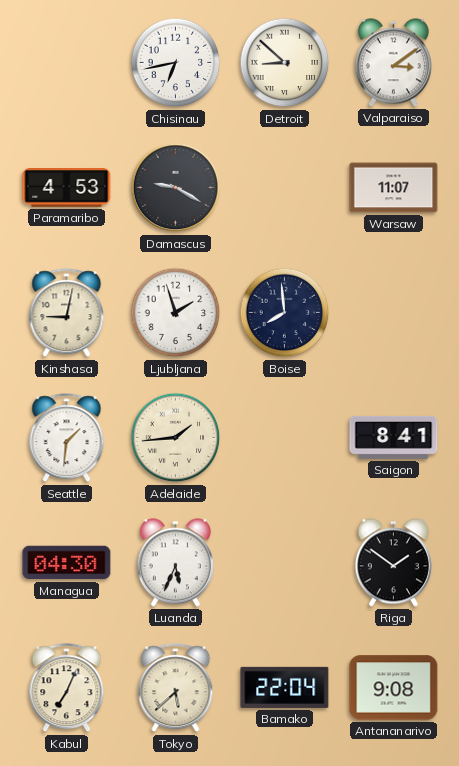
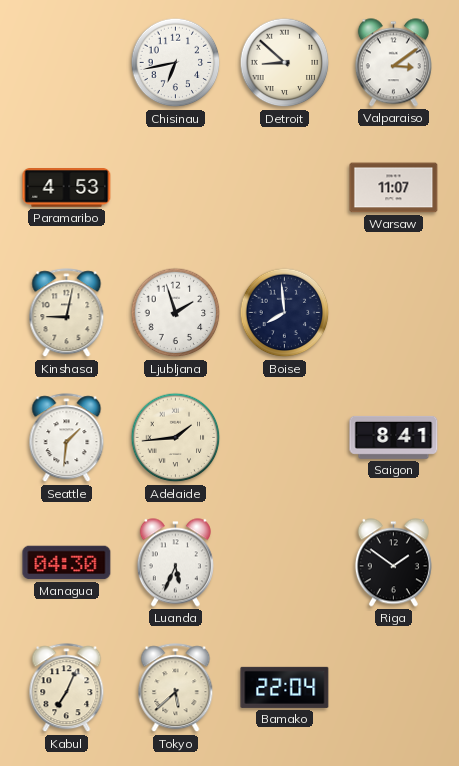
Damascus: 9:20 -> none
Antananarivo: 9:08 -> none
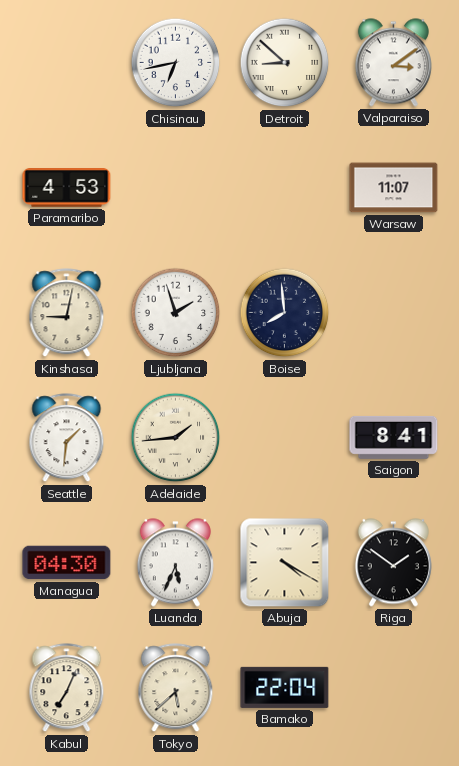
Abuja: none -> 4:20
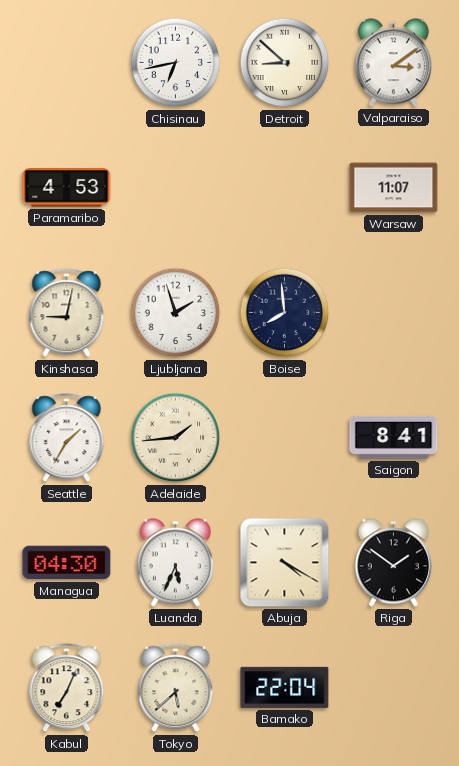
Seattle: 1:31 -> 1:35
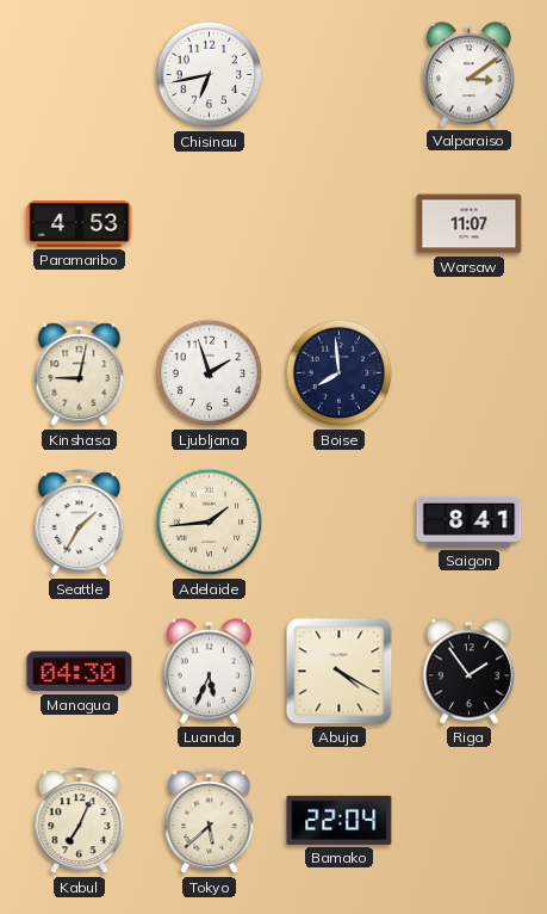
Detroit: 8:52 -> none
Riga: 1:51 -> 1:54
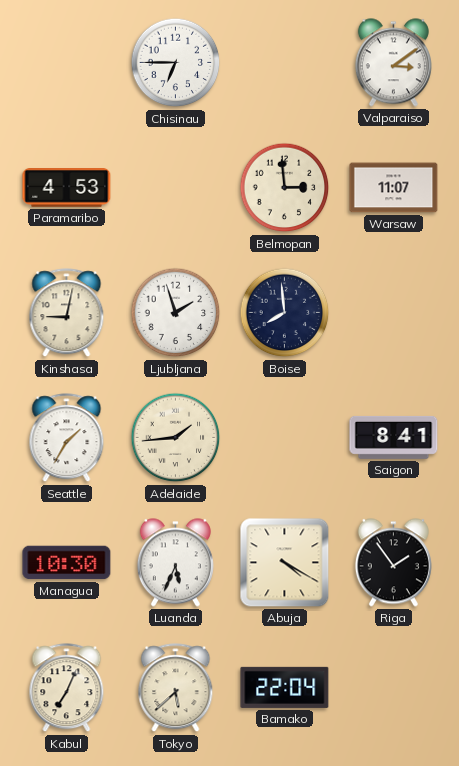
Chisinau: 6:43 -> 6:45
Belmopan: none -> 2:59
Managua: 04:30 -> 10:30
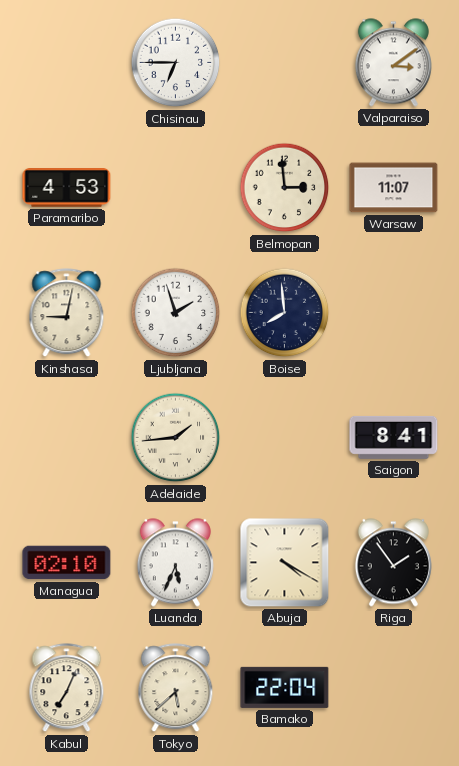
Seattle: 1:35 -> none
Managua: 10:30 -> 02:10
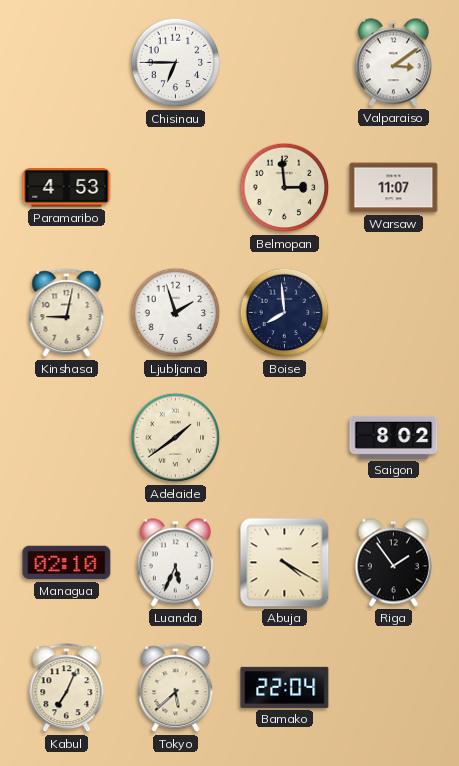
Adelaide: 1:44 -> 1:39
Saigon: 8:41 -> 8:02
